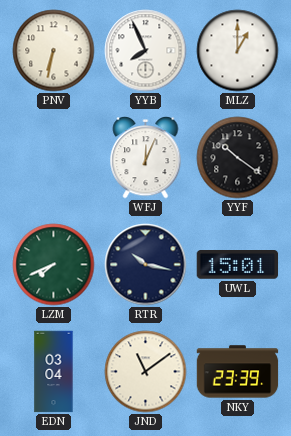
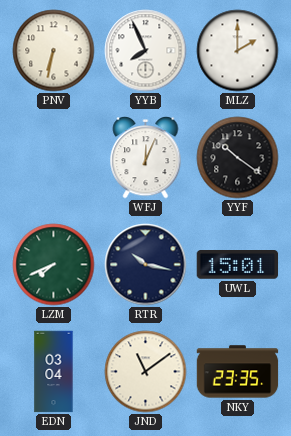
MLZ: 1:00 -> 2:00
NKY: 23:39 -> 23:35
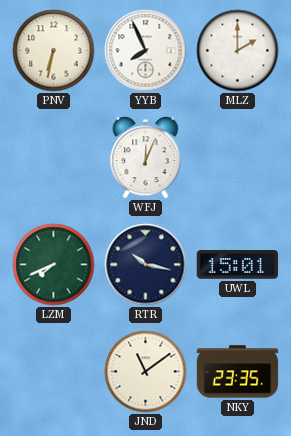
YYF: 10:21 -> none
EDN: 03:04 -> none
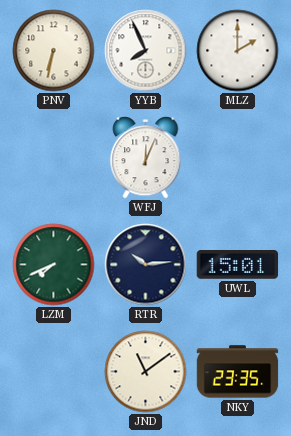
RTR: 10:17 -> 10:14
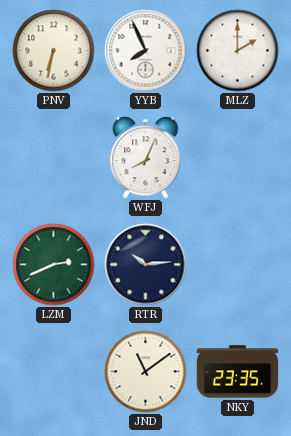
WFJ: 12:04 -> 8:04
LZM: 7:41 -> 2:41
UWL: 15:01 -> none
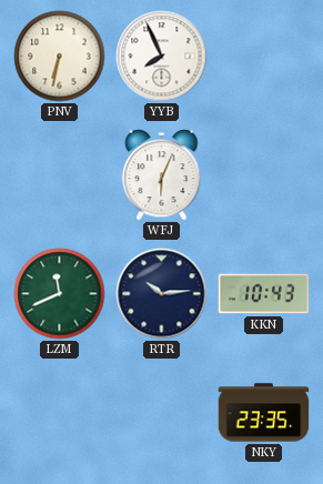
MLZ: 2:00 -> none
WFJ: 8:04 -> 6:04
LZM: 2:41 -> 11:41
KKN: none -> 10:43
JND: 11:09 -> none
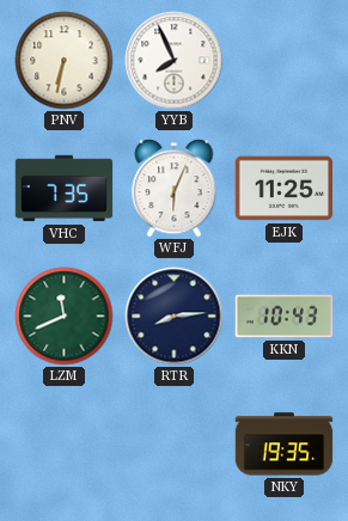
VHC: none -> 7:35
EJK: none -> 11:25
RTR: 10:14 -> 8:14
NKY: 23:35 -> 19:35
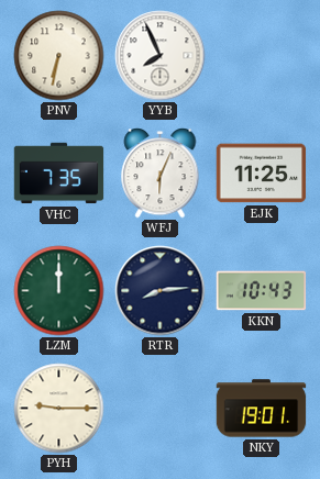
LZM: 11:41 -> 12:00
PYH: none -> 9:15
NKY: 19:35 -> 19:01
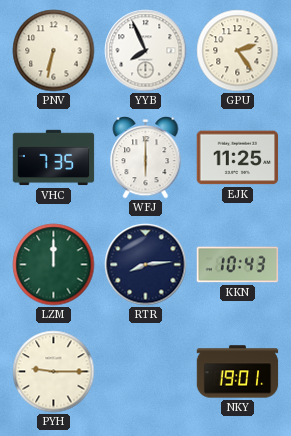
GPU: none -> 2:24
WFJ: 6:04 -> 6:00
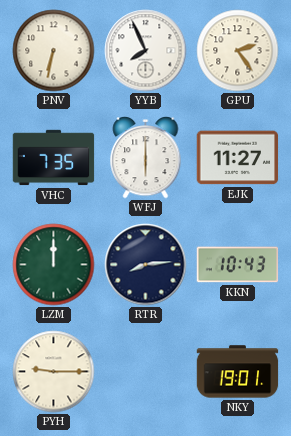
EJK: 11:25 -> 11:27
